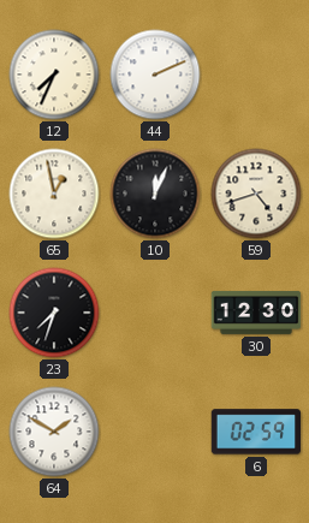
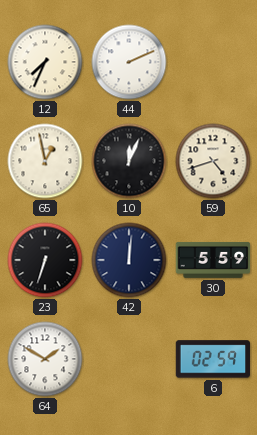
23: 7:33 -> 6:33
42: none -> 12:01
30: 12:30 -> 5:59
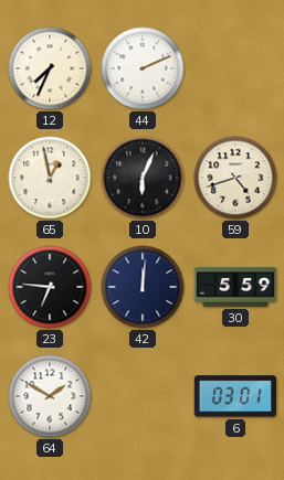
10: 12:04 -> 6:04
23: 6:33 -> 6:46
6: 02:59 -> 03:01
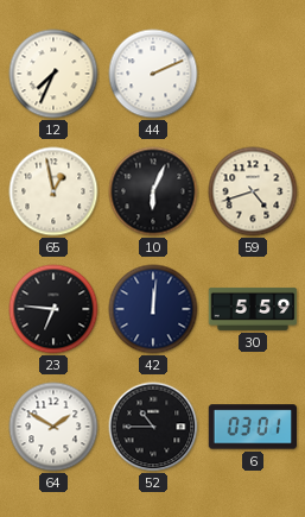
52: none -> 10:45
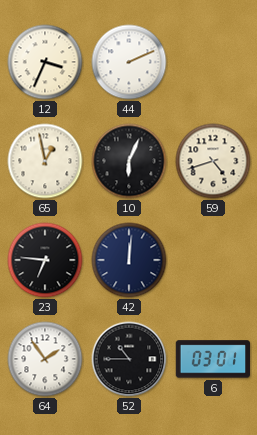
12: 7:34 -> 3:34
30: 5:59 -> none
64: 1:50 -> 1:54
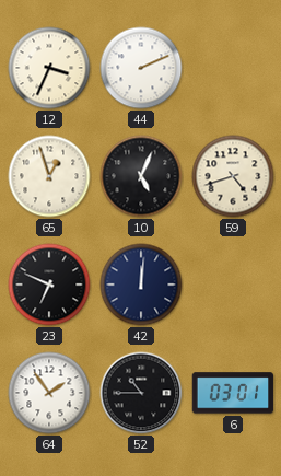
65: 12:58 -> 12:57
10: 6:04 -> 5:04
23: 6:46 -> 6:49
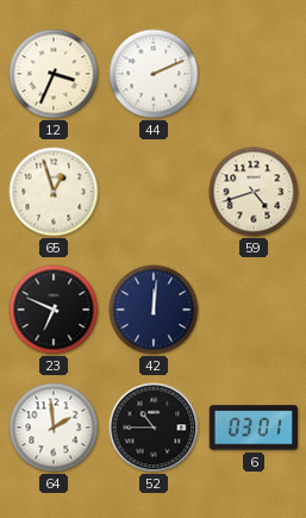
10: 5:04 -> none
64: 1:54 -> 1:59
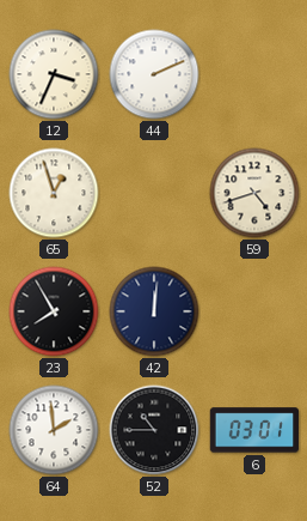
23: 6:49 -> 7:55
